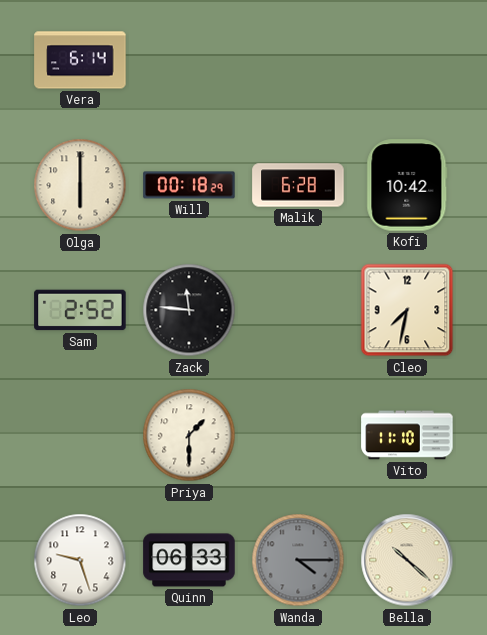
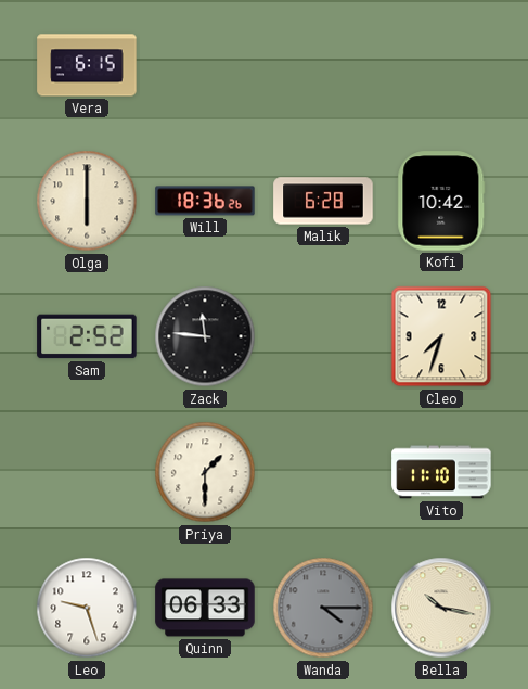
Vera: 6:14 -> 6:15
Will: 00:18 -> 18:36
Cleo: 7:32 -> 7:33
Bella: 10:22 -> 10:17
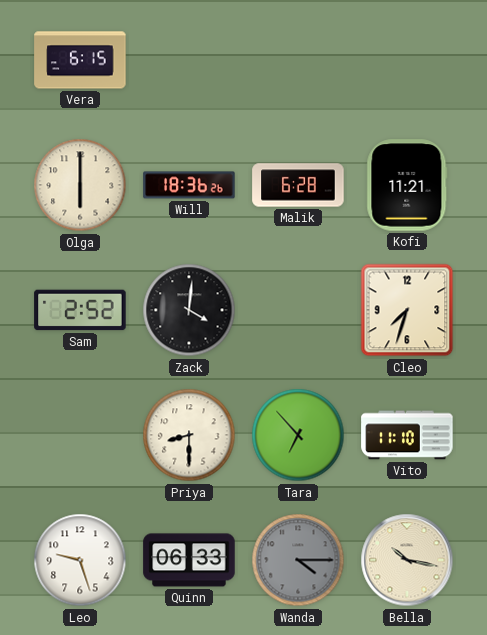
Kofi: 10:42 -> 11:21
Zack: 11:46 -> 4:01
Priya: 1:30 -> 8:30
Tara: none -> 6:53
